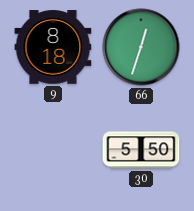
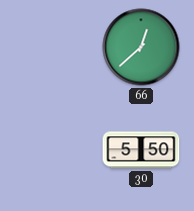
9: 8:18 -> none
66: 12:33 -> 12:38
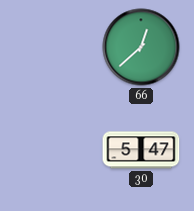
30: 5:50 -> 5:47
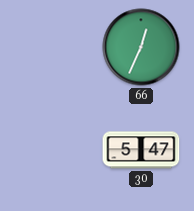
66: 12:38 -> 12:34
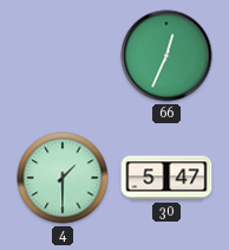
4: none -> 1:30
